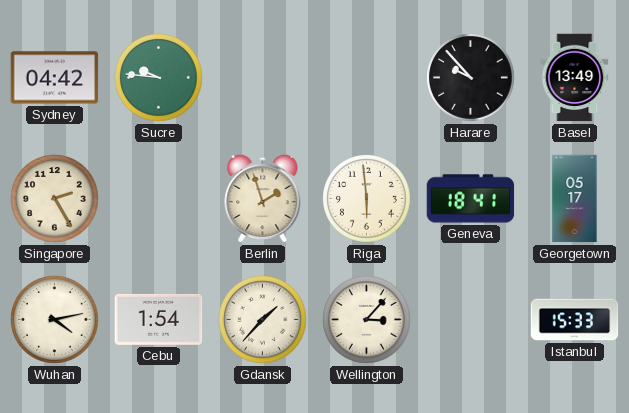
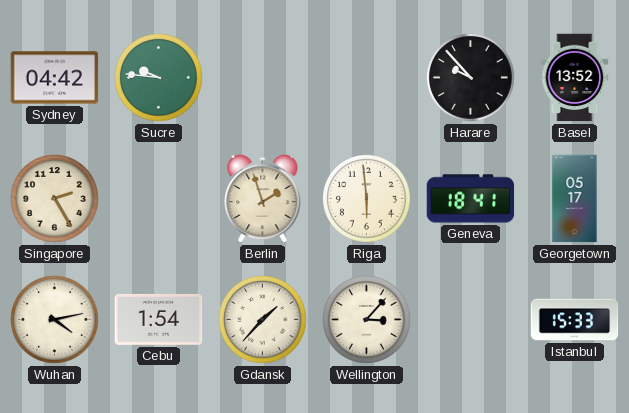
Basel: 13:49 -> 13:52
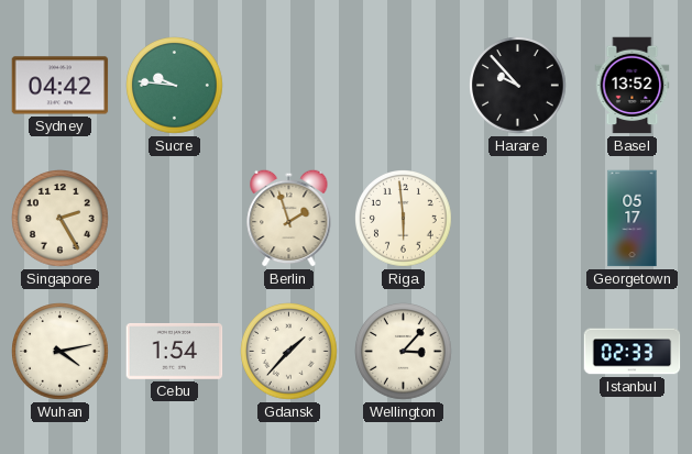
Geneva: 18:41 -> none
Istanbul: 15:33 -> 02:33
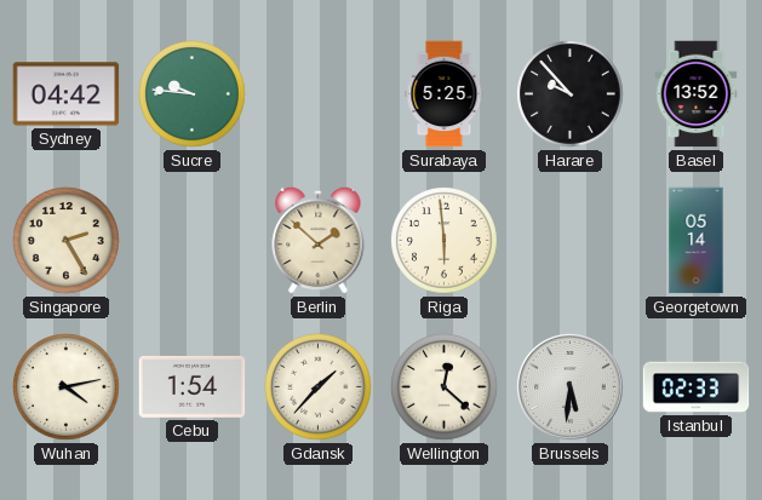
Surabaya: none -> 5:25
Berlin: 1:57 -> 1:52
Georgetown: 05:17 -> 05:14
Wellington: 3:07 -> 12:22
Brussels: none -> 5:31
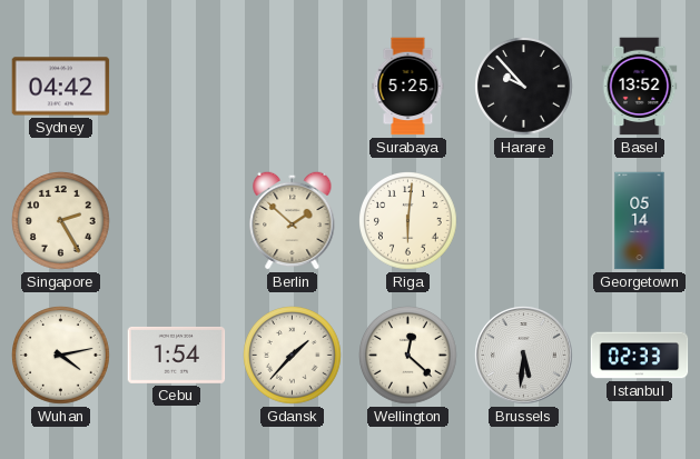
Sucre: 9:46 -> none
Riga: 5:59 -> 6:01
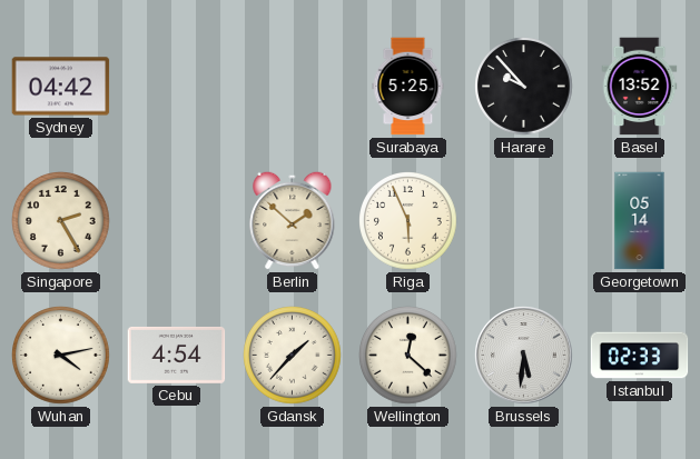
Riga: 6:01 -> 5:56
Cebu: 1:54 -> 4:54
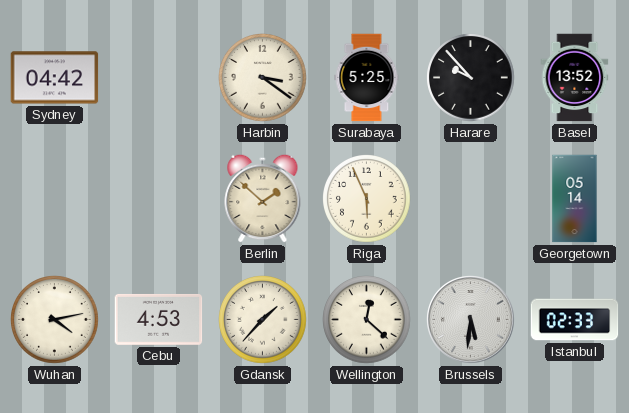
Harbin: none -> 3:21
Singapore: 2:25 -> none
Cebu: 4:54 -> 4:53
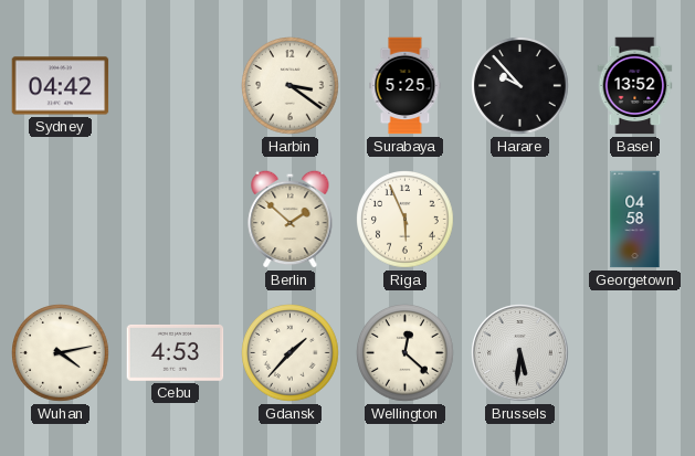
Georgetown: 05:14 -> 04:58
Istanbul: 02:33 -> none
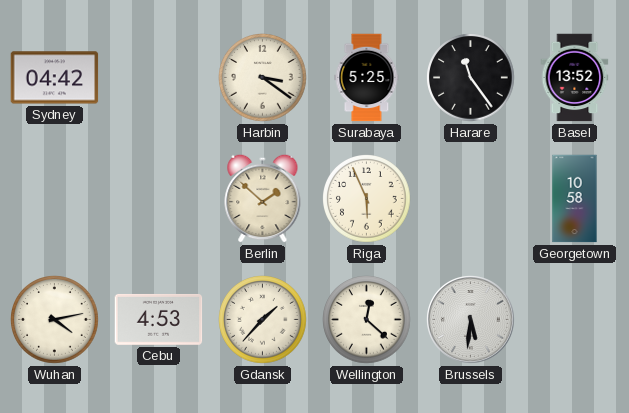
Harare: 9:53 -> 11:24
Georgetown: 04:58 -> 10:58
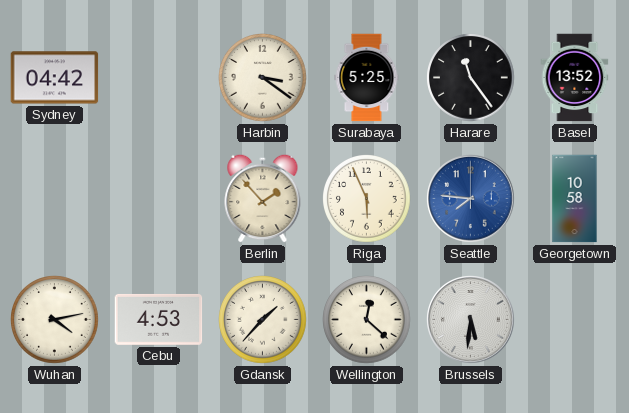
Berlin: 1:52 -> 1:53
Seattle: none -> 7:46
